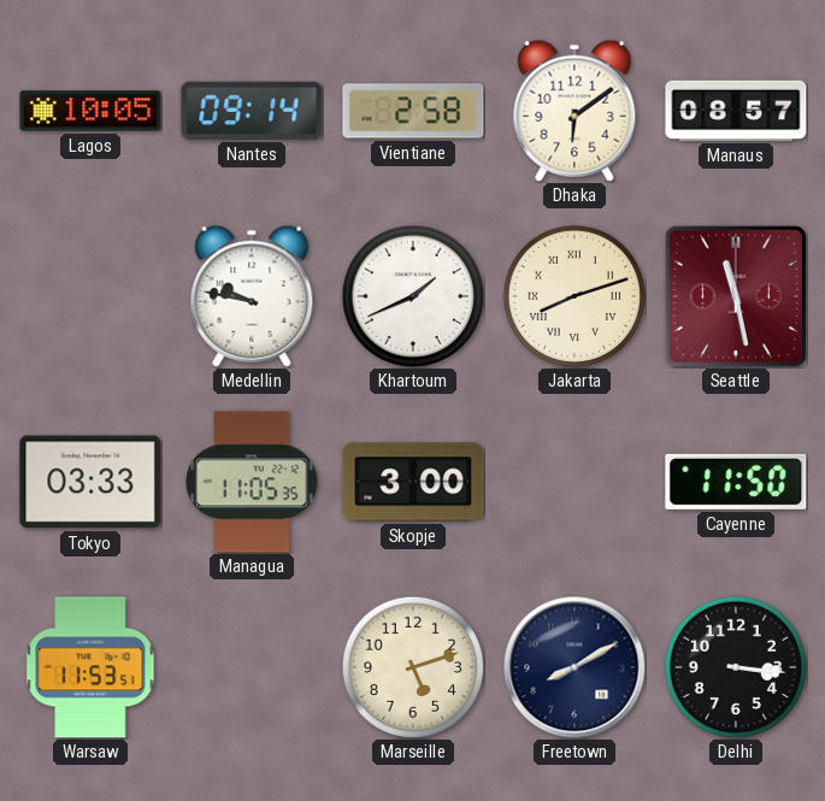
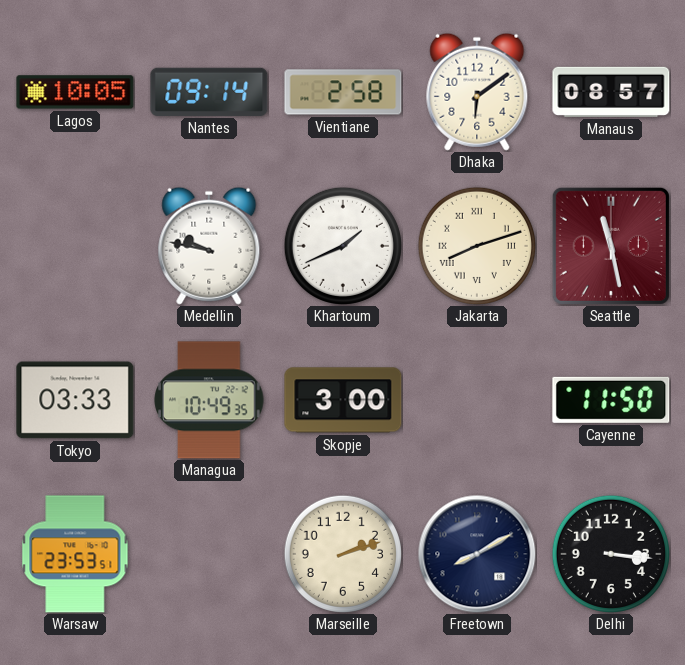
Managua: 11:05 -> 10:49
Warsaw: 11:53 -> 23:53
Marseille: 5:12 -> 2:12
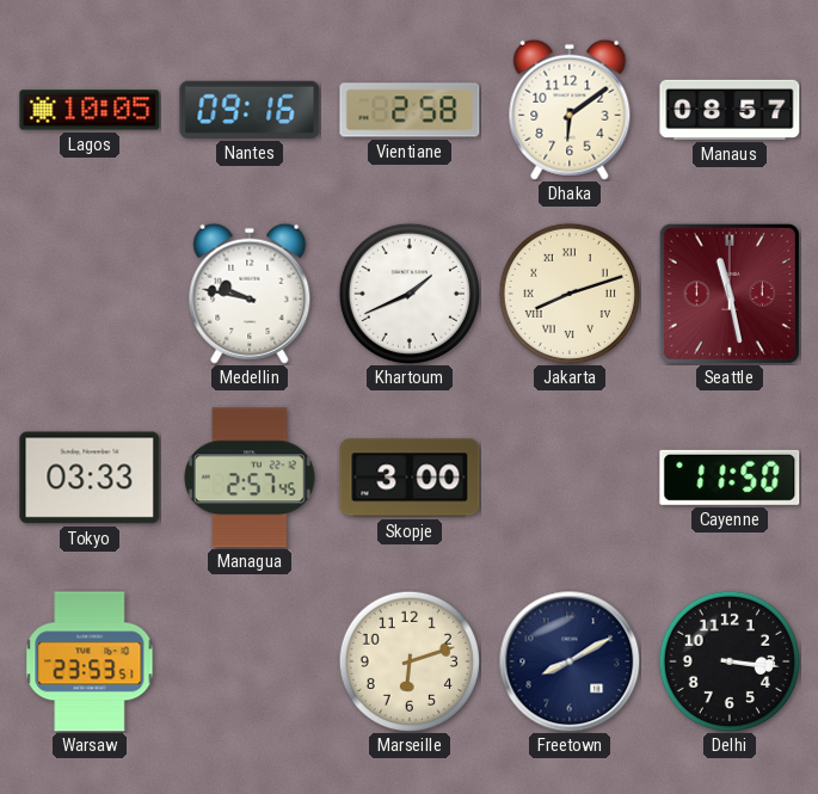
Nantes: 09:14 -> 09:16
Managua: 10:49 -> 2:57
Marseille: 2:12 -> 6:12
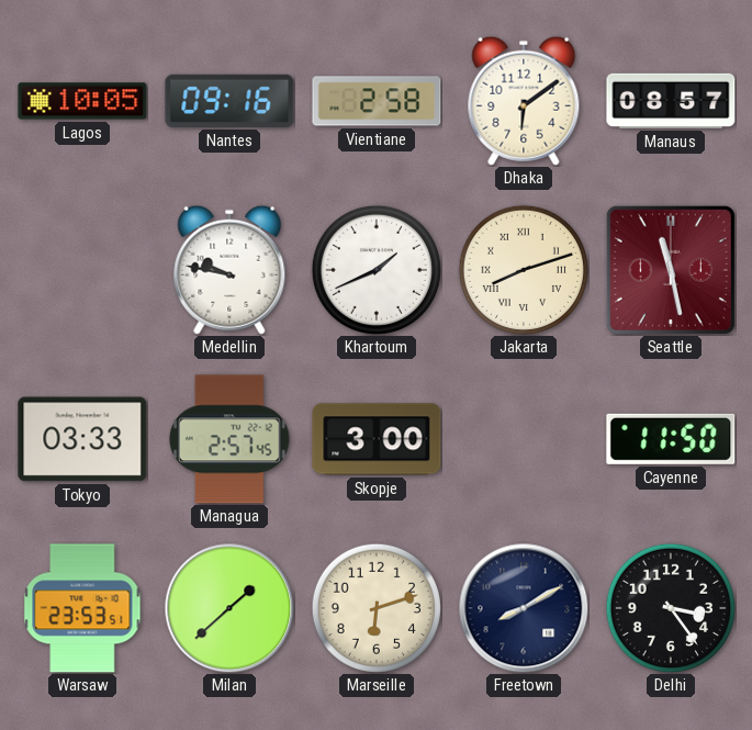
Milan: none -> 1:38
Delhi: 3:16 -> 3:24
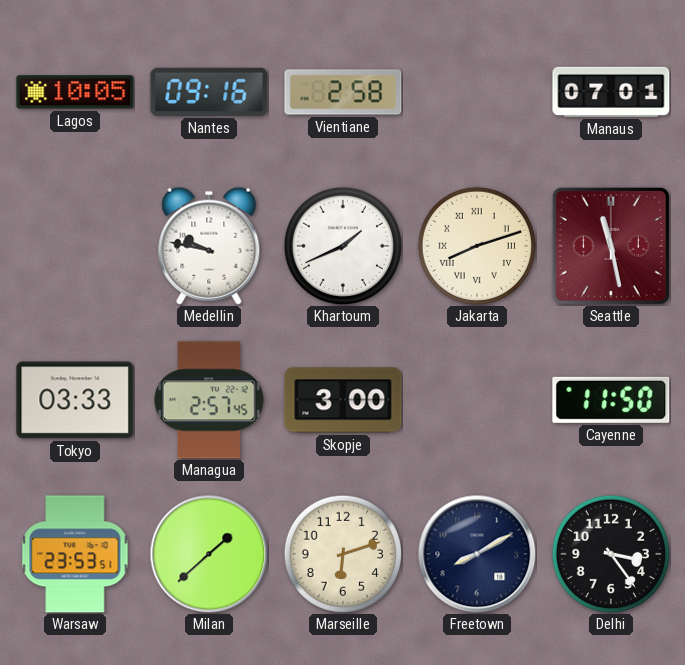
Dhaka: 6:09 -> none
Manaus: 08:57 -> 07:01
